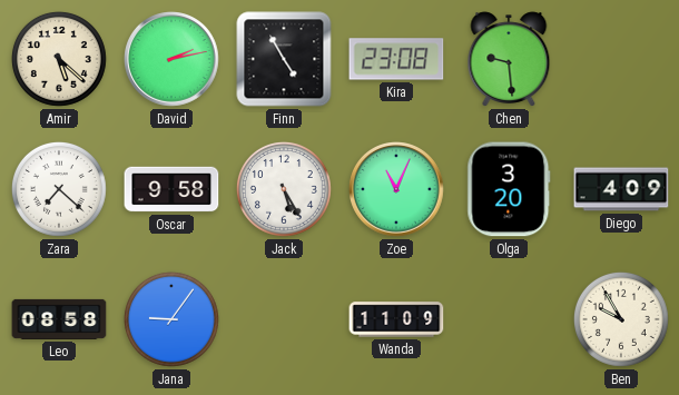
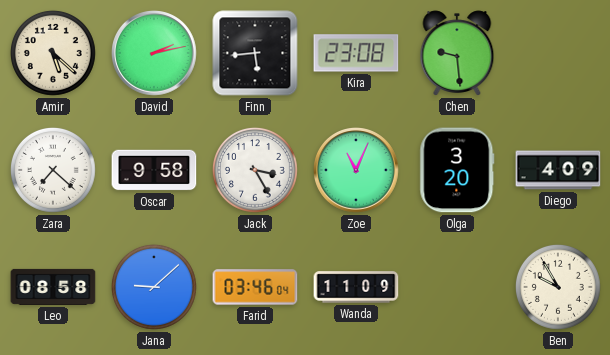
Finn: 4:55 -> 5:44
Jack: 5:25 -> 3:25
Jana: 9:06 -> 9:08
Farid: none -> 03:46
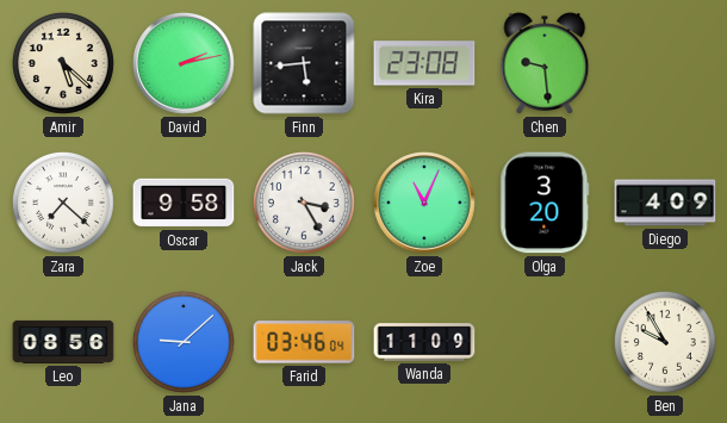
Leo: 08:58 -> 08:56
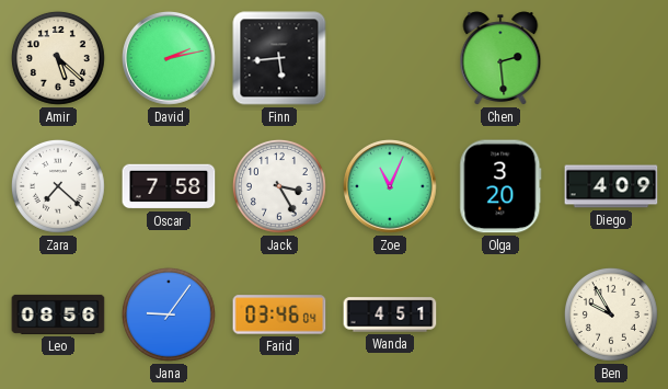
Kira: 23:08 -> none
Chen: 9:29 -> 2:29
Oscar: 9:58 -> 7:58
Jana: 9:08 -> 9:06
Wanda: 11:09 -> 4:51
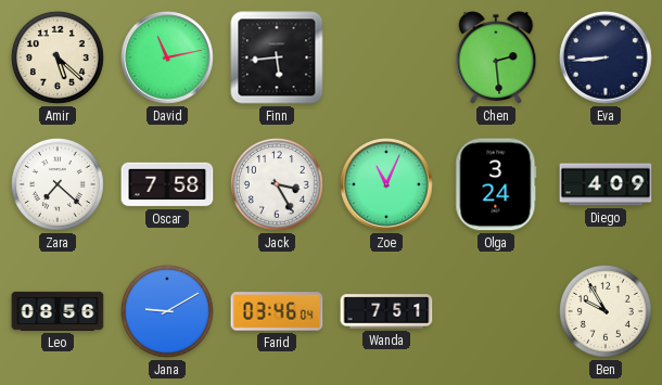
David: 2:13 -> 11:13
Eva: none -> 8:44
Olga: 3:20 -> 3:24
Jana: 9:06 -> 9:10
Wanda: 4:51 -> 7:51
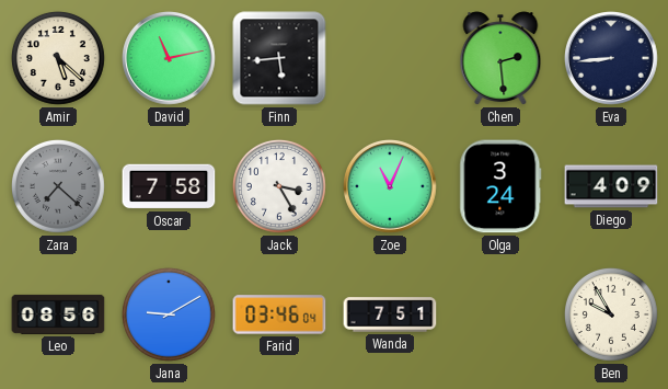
Zara dial: white -> grey
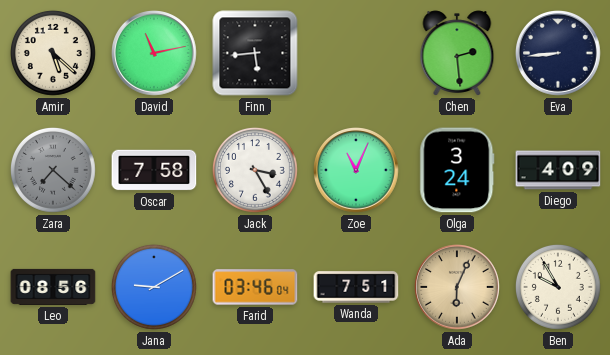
Ada: none -> 6:04
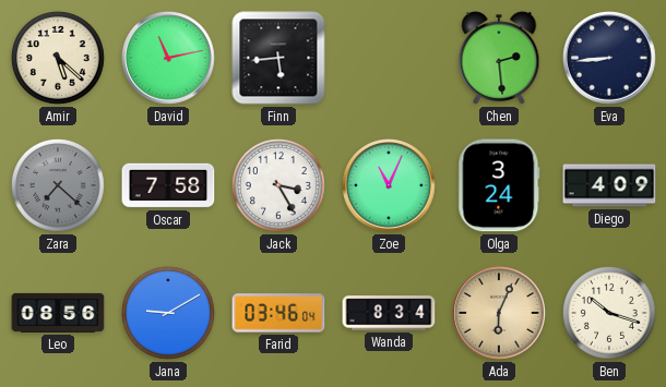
Wanda: 7:51 -> 8:34
Ben: 9:55 -> 10:18
